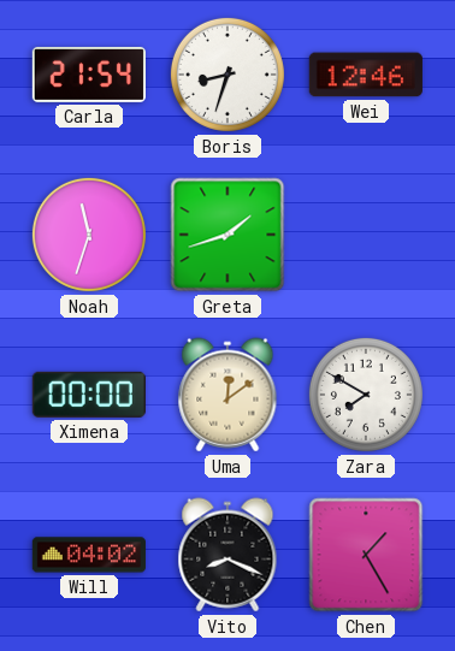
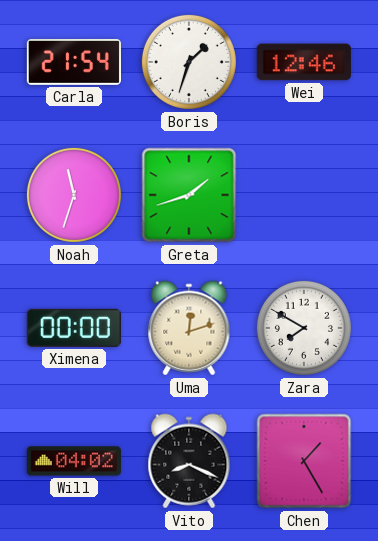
Boris: 8:33 -> 1:33
Uma: 12:09 -> 12:12
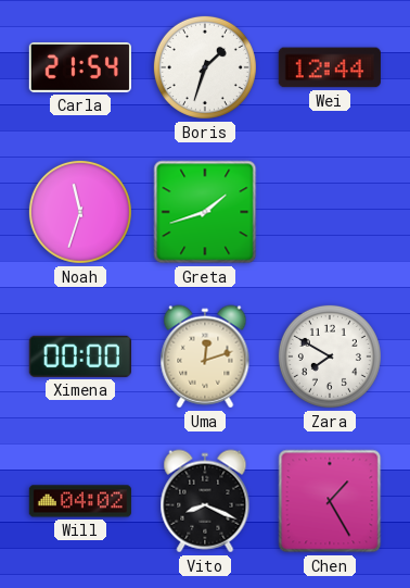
Wei: 12:46 -> 12:44
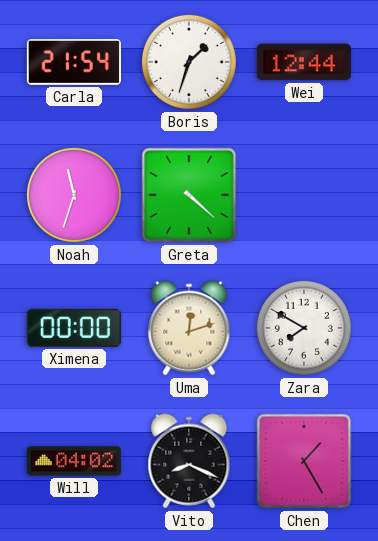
Greta: 1:42 -> 4:22
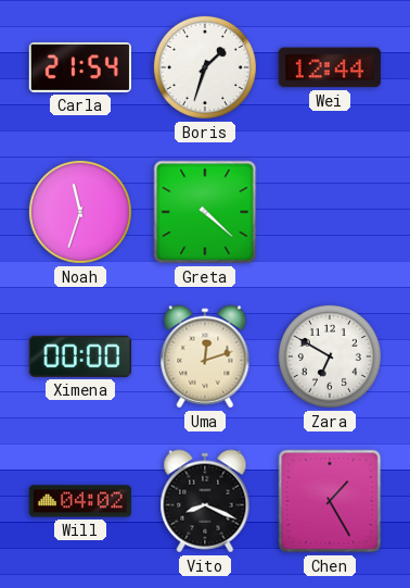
Zara: 7:50 -> 6:50
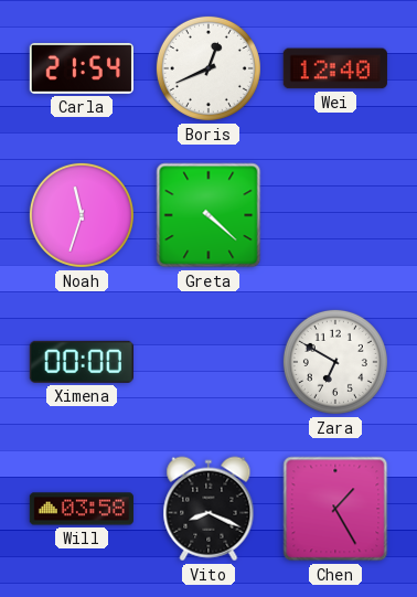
Boris: 1:33 -> 12:41
Wei: 12:44 -> 12:40
Uma: 12:12 -> none
Will: 04:02 -> 03:58
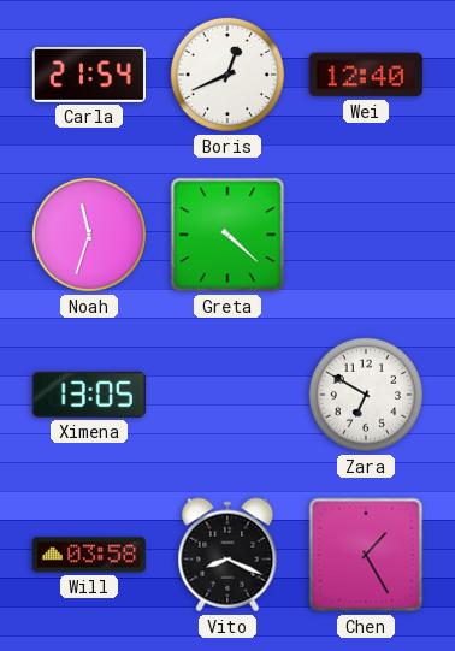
Ximena: 00:00 -> 13:05
